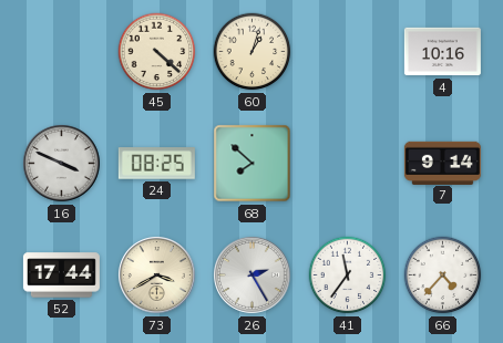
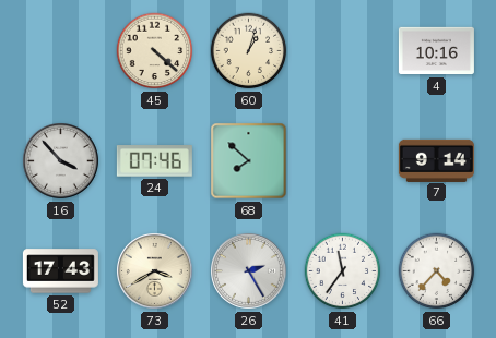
16: 3:49 -> 3:53
24: 08:25 -> 07:46
52: 17:44 -> 17:43
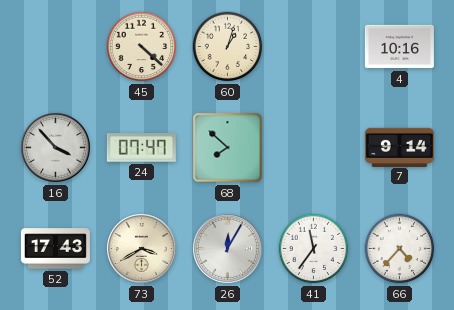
24: 07:46 -> 07:47
26: 2:25 -> 12:05
